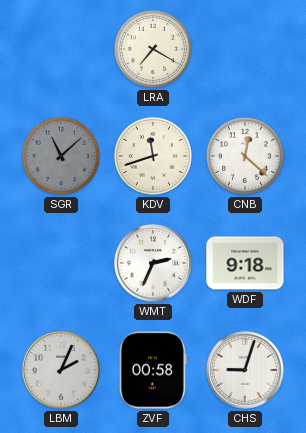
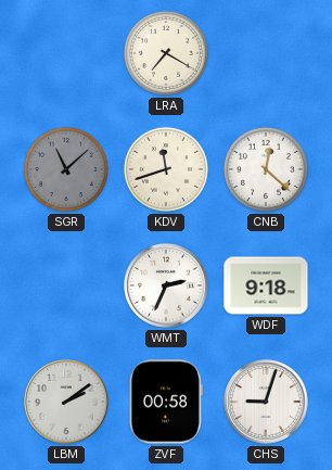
LBM: 2:04 -> 2:09
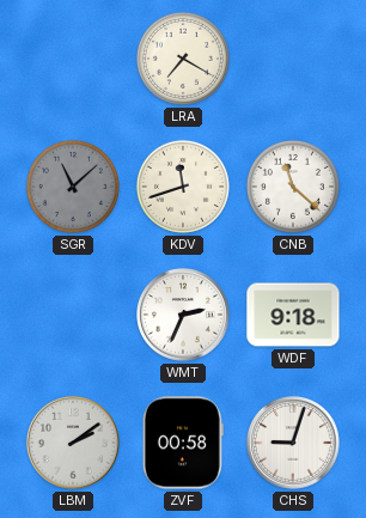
CNB: 12:22 -> 11:22
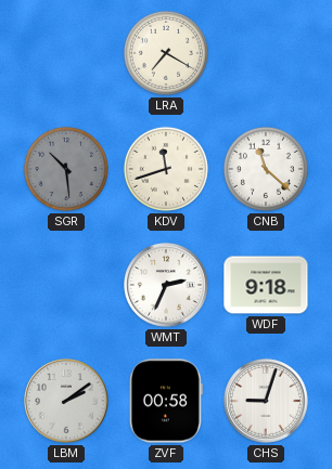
SGR: 11:08 -> 10:29
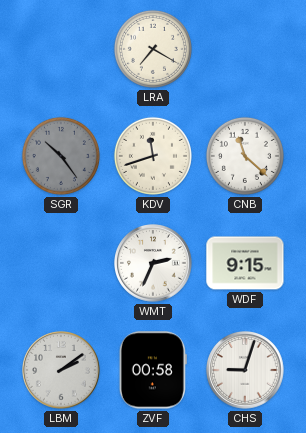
SGR: 10:29 -> 10:24
WDF: 9:18 -> 9:15
